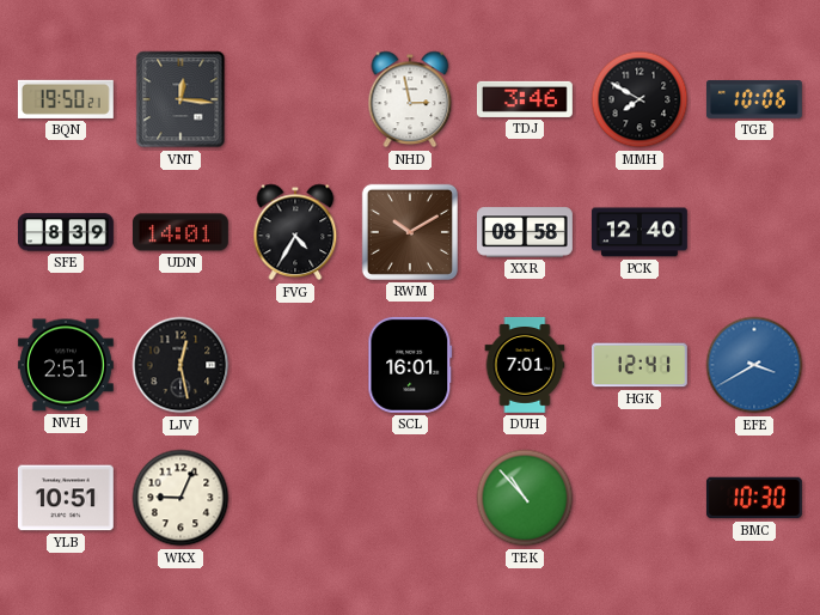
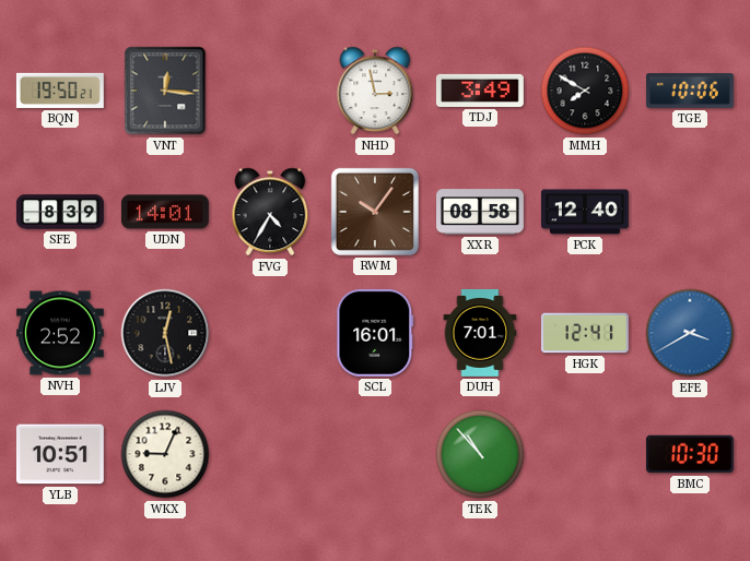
TDJ: 3:46 -> 3:49
RWM: 10:10 -> 10:06
NVH: 2:51 -> 2:52
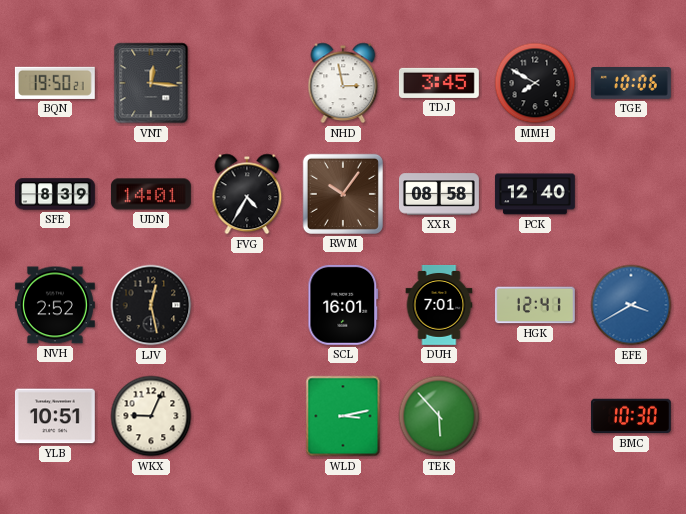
TDJ: 3:49 -> 3:45
WLD: none -> 3:13
TEK: 10:53 -> 5:53
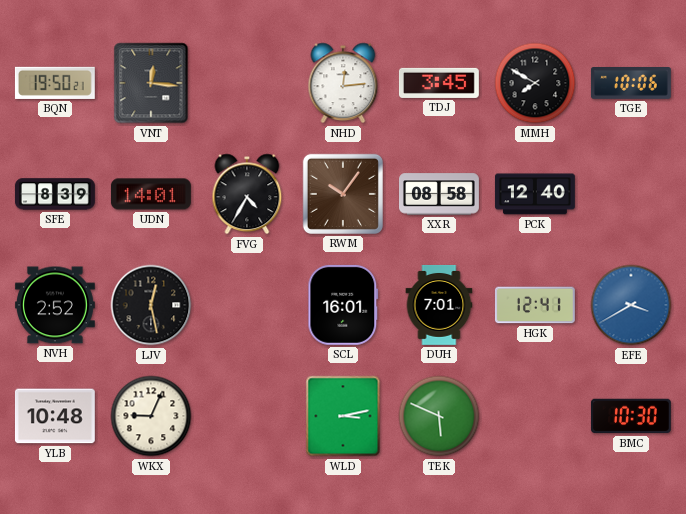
NHD: 2:58 -> 12:14
YLB: 10:51 -> 10:48
TEK: 5:53 -> 5:49
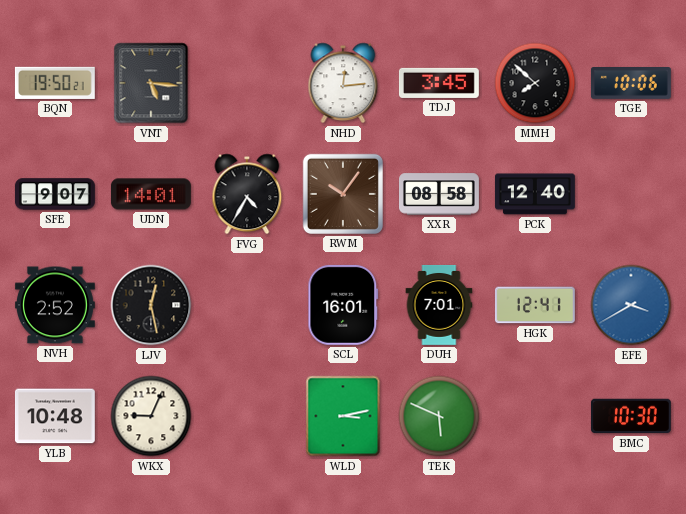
VNT: 12:16 -> 5:16
MMH: 7:50 -> 7:52
SFE: 8:39 -> 9:07
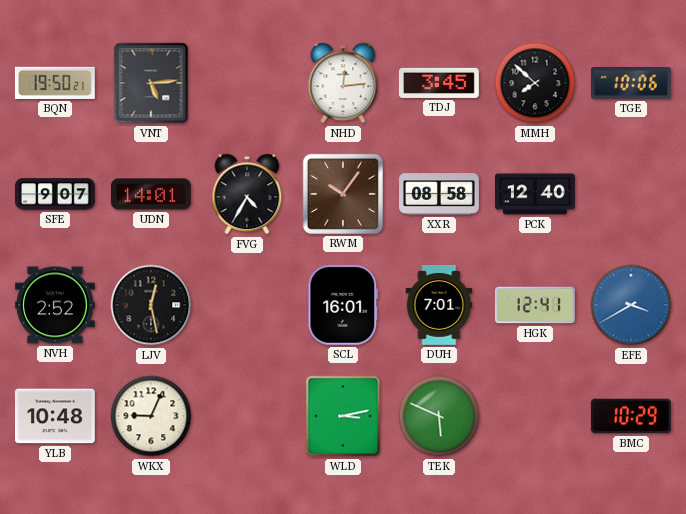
VNT: 5:16 -> 5:14
BMC: 10:30 -> 10:29
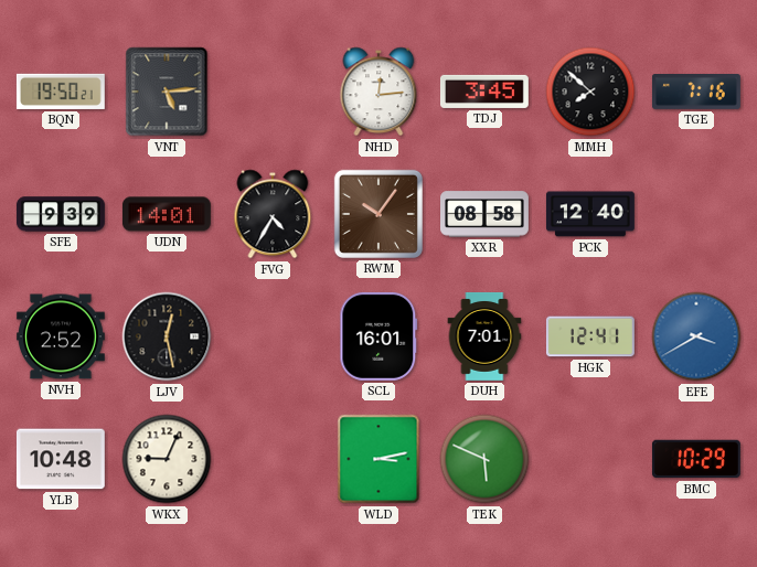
TGE: 10:06 -> 7:16
SFE: 9:07 -> 9:39
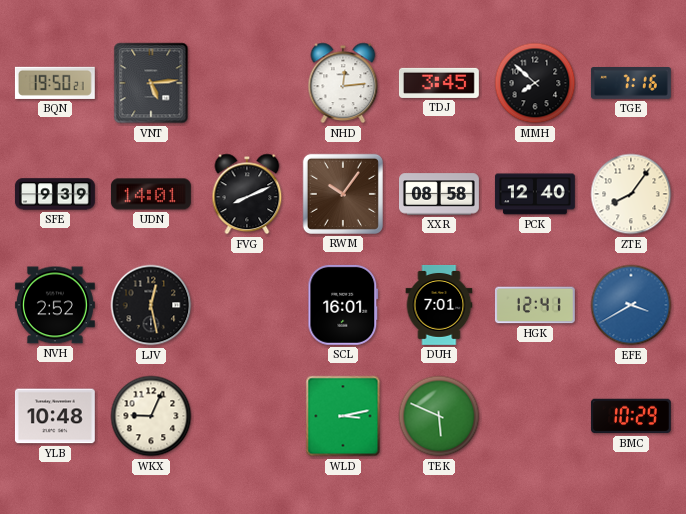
FVG: 4:35 -> 8:11
ZTE: none -> 8:06
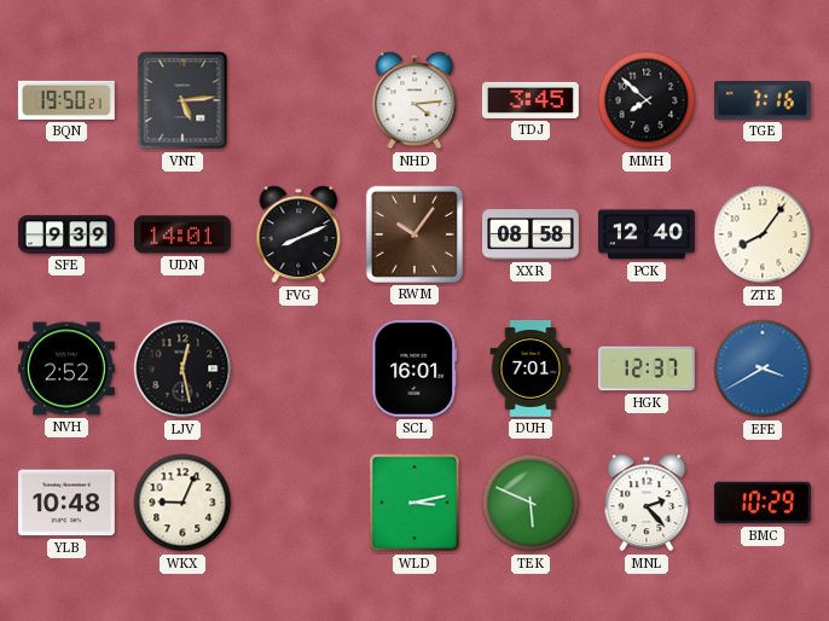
NHD: 12:14 -> 4:14
HGK: 12:41 -> 12:37
MNL: none -> 2:23
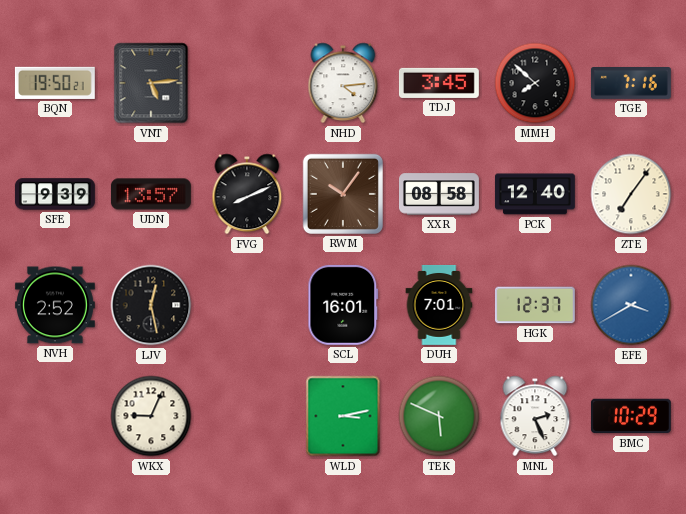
UDN: 14:01 -> 13:57
ZTE: 8:06 -> 7:06
YLB: 10:48 -> none
MNL: 2:23 -> 2:26
